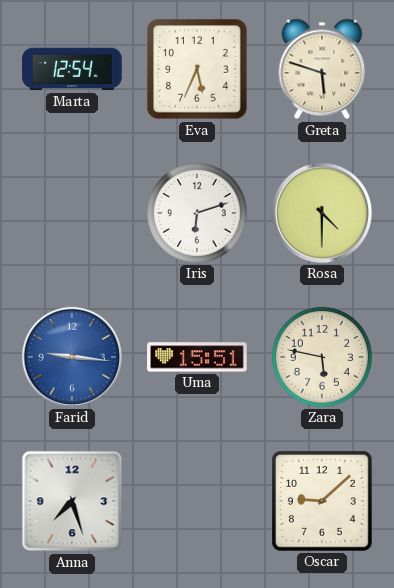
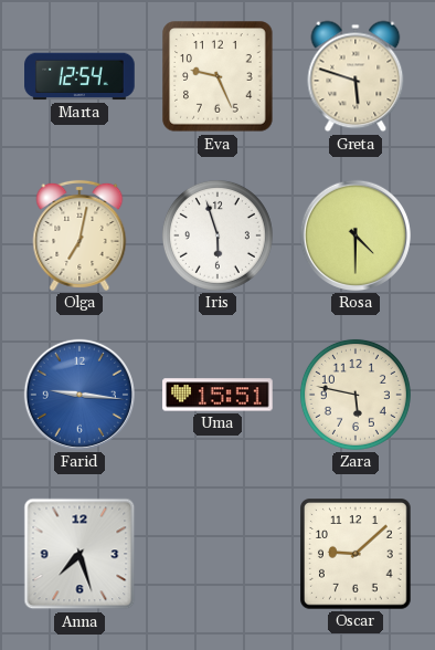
Eva: 5:34 -> 9:26
Olga: none -> 7:02
Iris: 6:12 -> 5:57
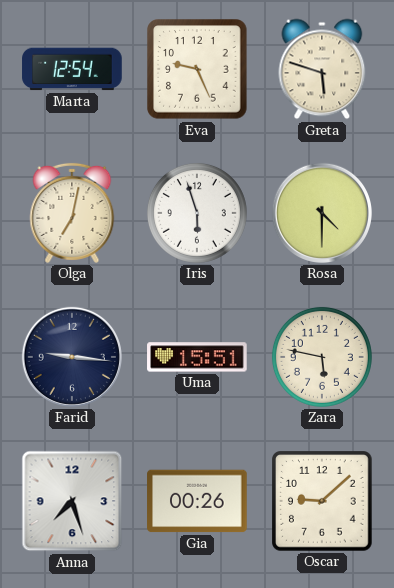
Farid dial: blue -> navy
Gia: none -> 00:26
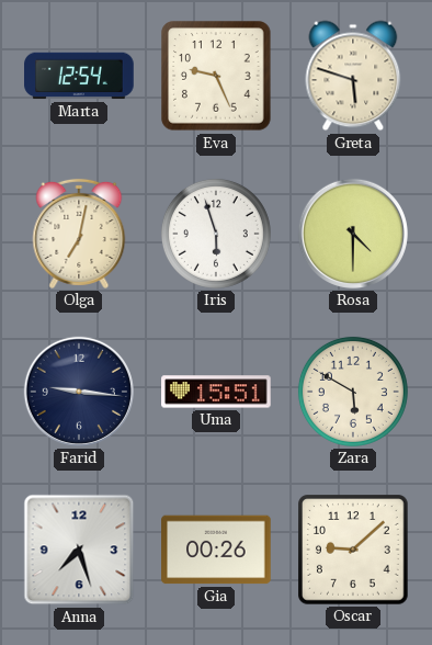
Zara: 5:47 -> 5:50
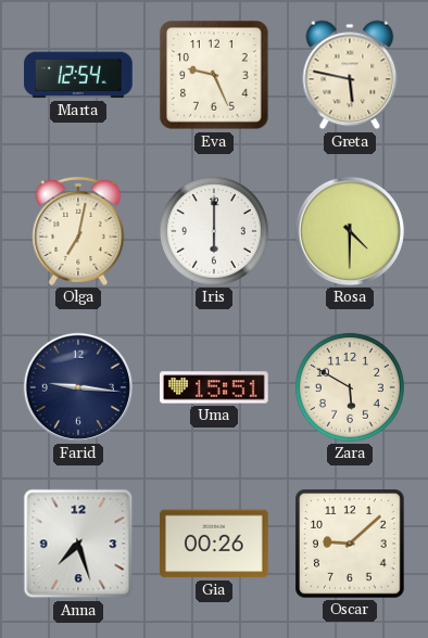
Greta: 5:48 -> 5:47
Iris: 5:57 -> 6:00
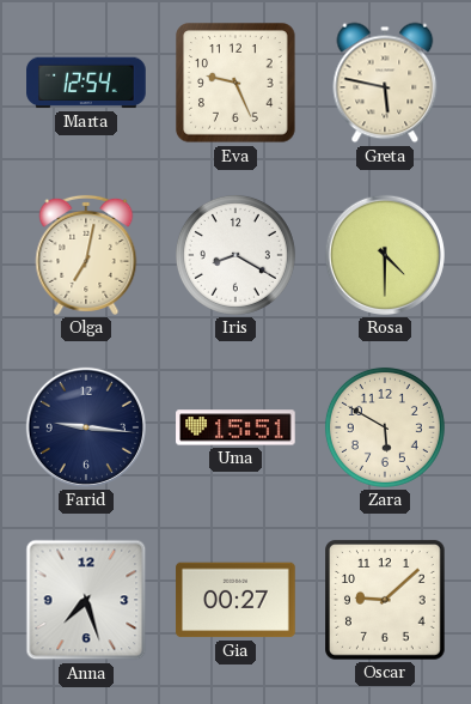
Iris: 6:00 -> 8:20
Gia: 00:26 -> 00:27
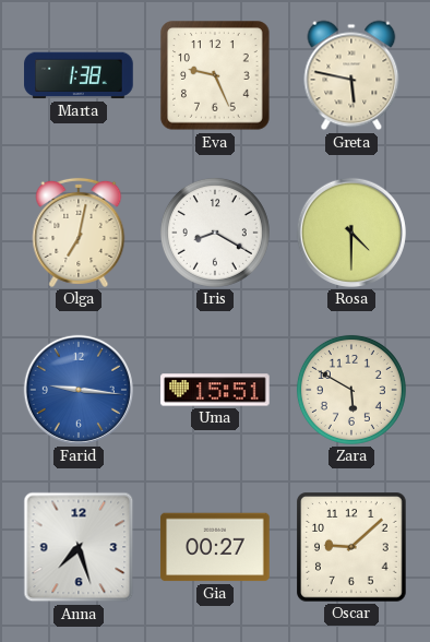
Marta: 12:54 -> 1:38
Farid dial: navy -> blue
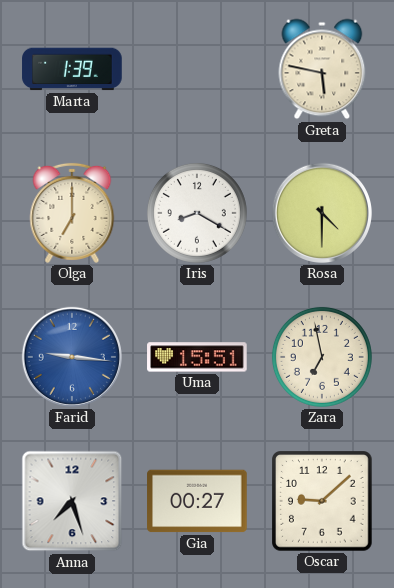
Marta: 1:38 -> 1:39
Eva: 9:26 -> none
Olga: 7:02 -> 7:00
Zara: 5:50 -> 6:58
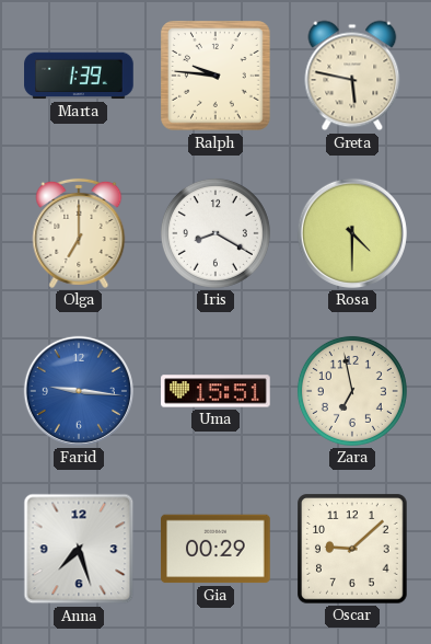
Ralph: none -> 9:46
Gia: 00:27 -> 00:29
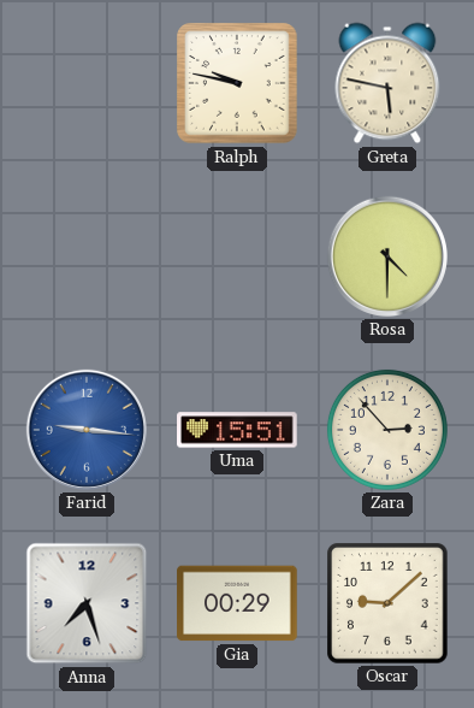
Marta: 1:39 -> none
Ralph: 9:46 -> 9:47
Olga: 7:00 -> none
Iris: 8:20 -> none
Zara: 6:58 -> 2:53
